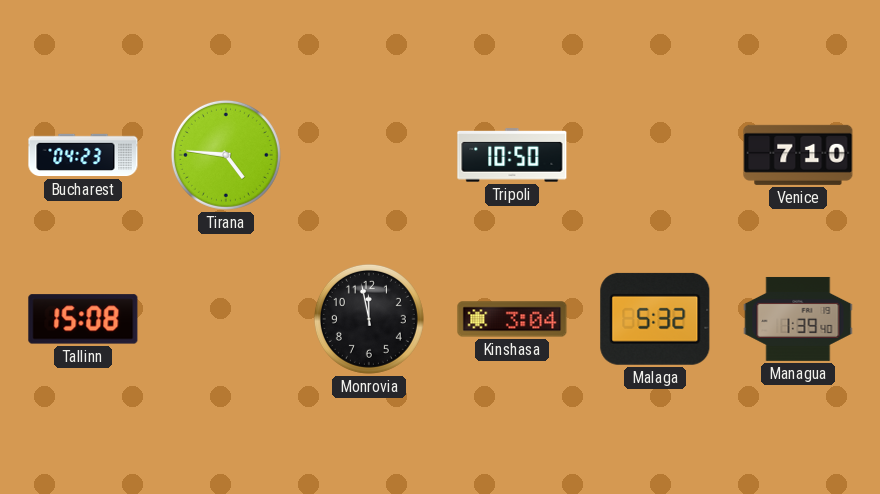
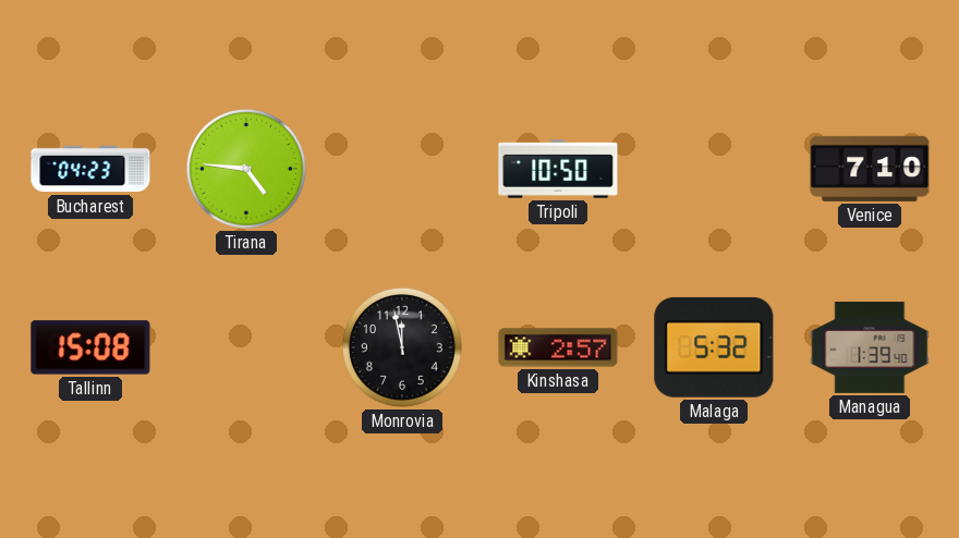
Kinshasa: 3:04 -> 2:57
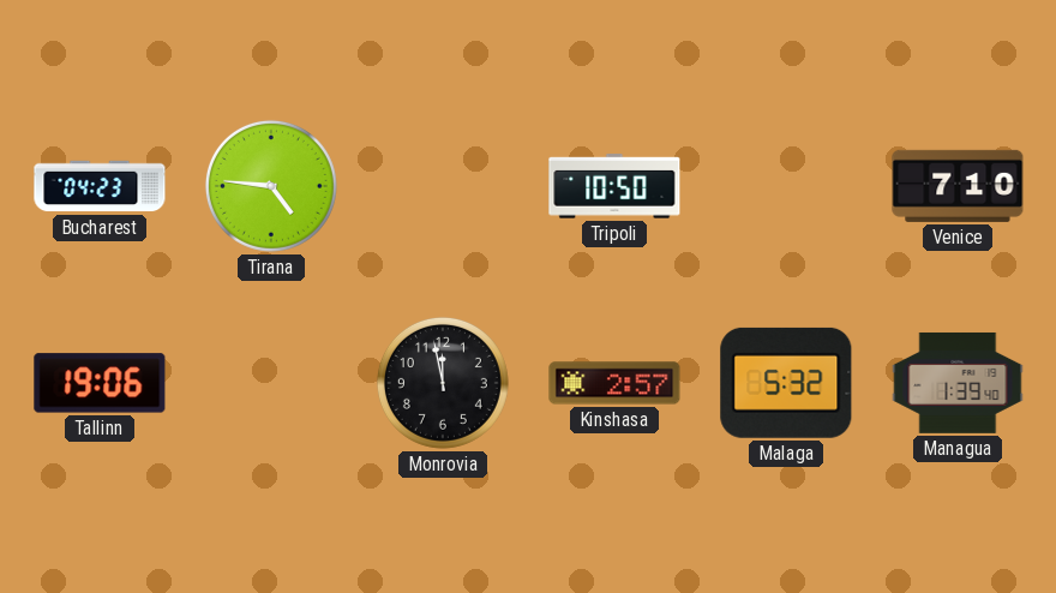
Tallinn: 15:08 -> 19:06
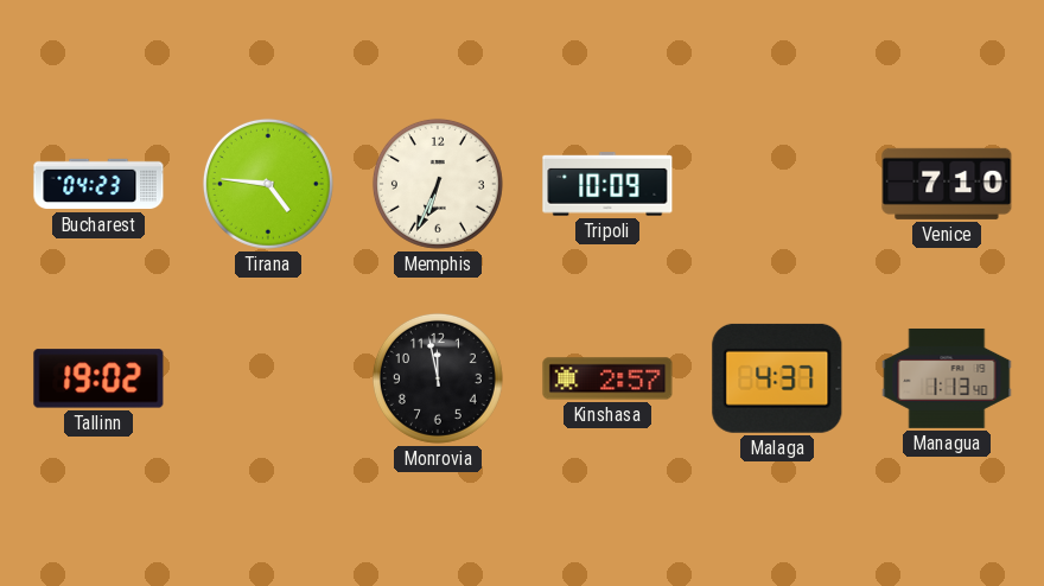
Memphis: none -> 6:34
Tripoli: 10:50 -> 10:09
Tallinn: 19:06 -> 19:02
Malaga: 5:32 -> 4:37
Managua: 1:39 -> 1:13
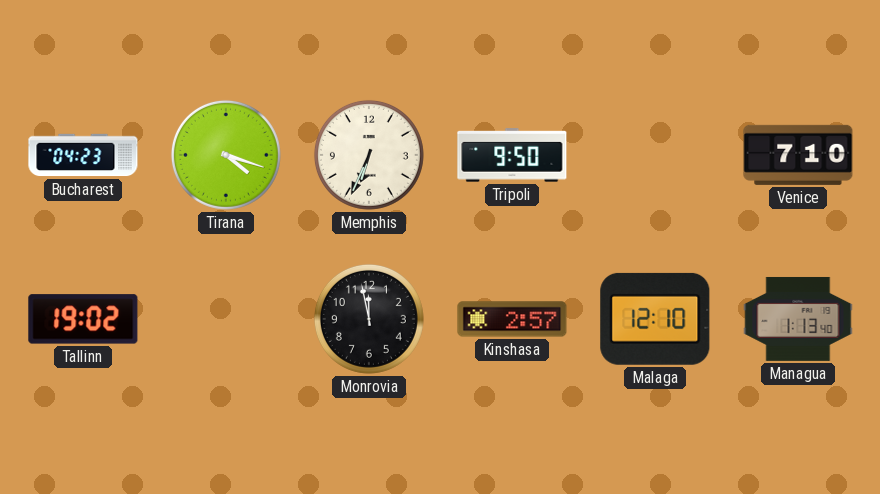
Tirana: 4:46 -> 4:18
Tripoli: 10:09 -> 9:50
Malaga: 4:37 -> 12:10
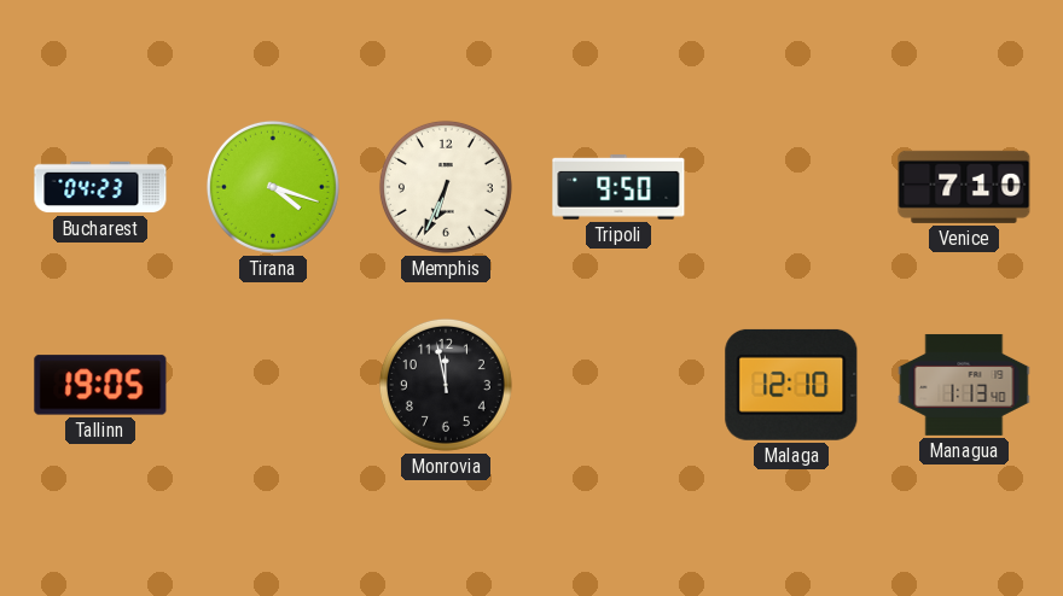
Tallinn: 19:02 -> 19:05
Kinshasa: 2:57 -> none
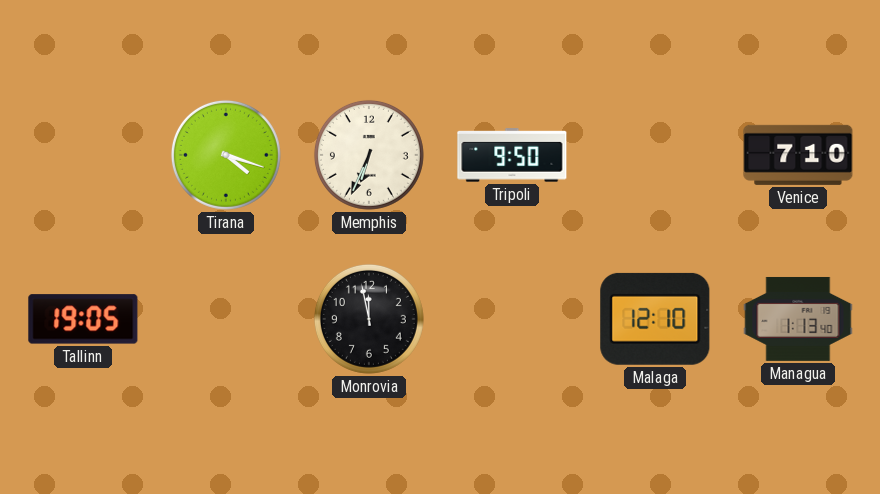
Bucharest: 04:23 -> none
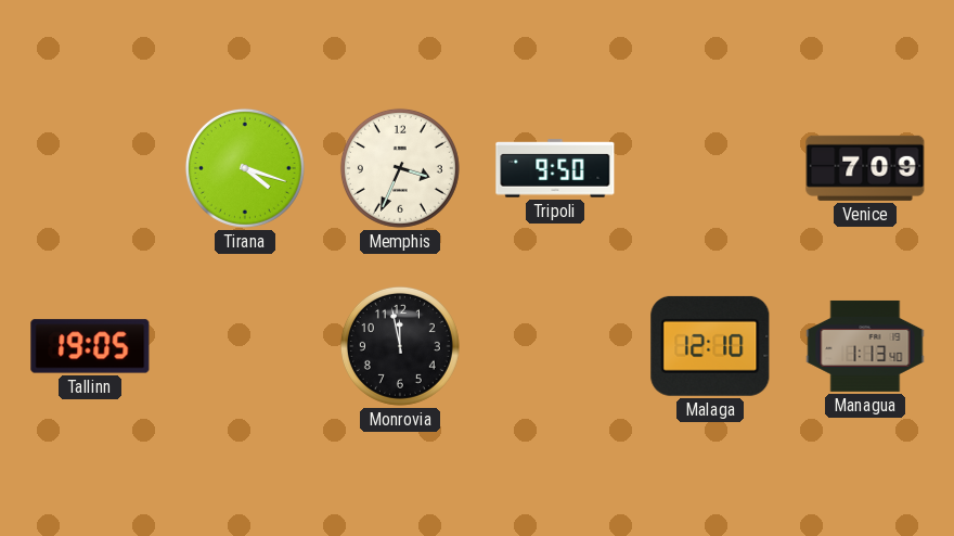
Memphis: 6:34 -> 3:34
Venice: 7:10 -> 7:09
